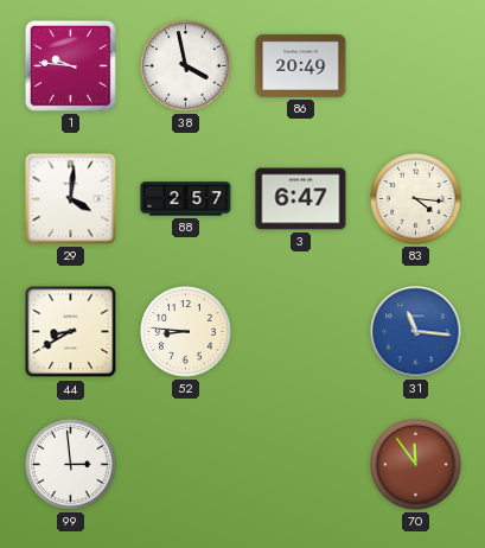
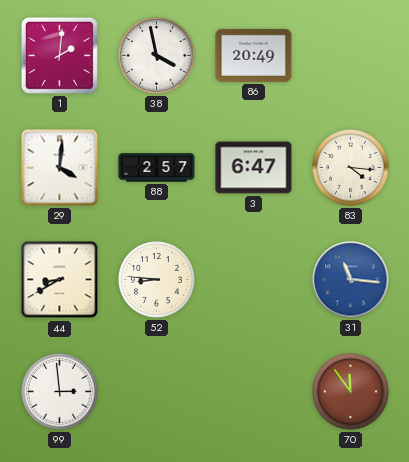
1: 9:46 -> 2:01
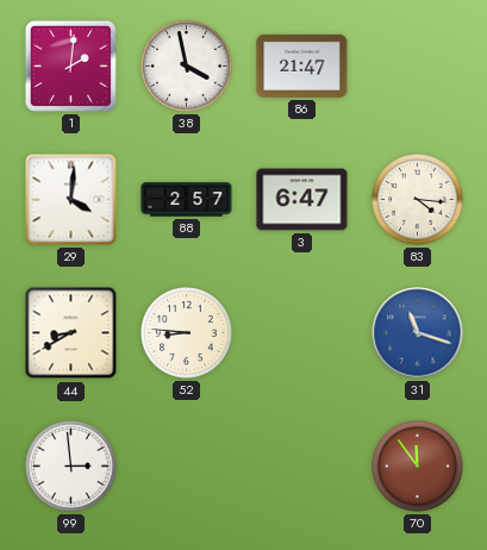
86: 20:49 -> 21:47
31: 11:16 -> 11:18
